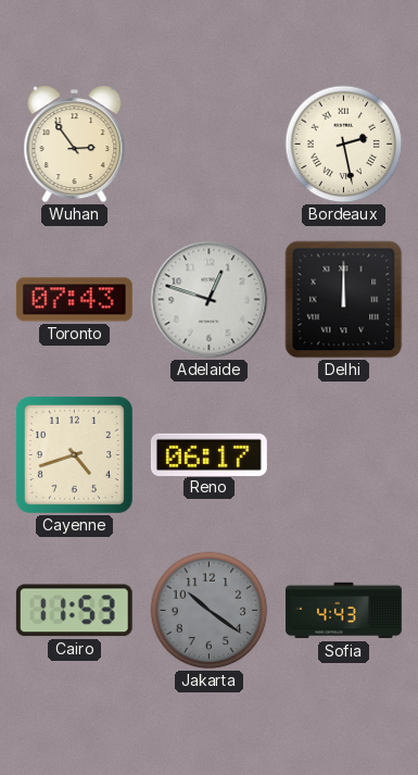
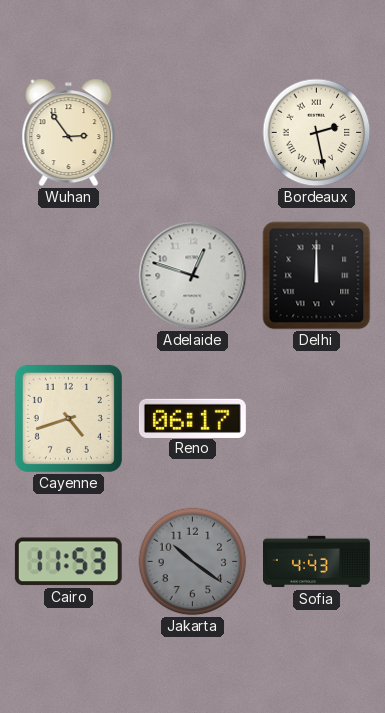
Toronto: 07:43 -> none
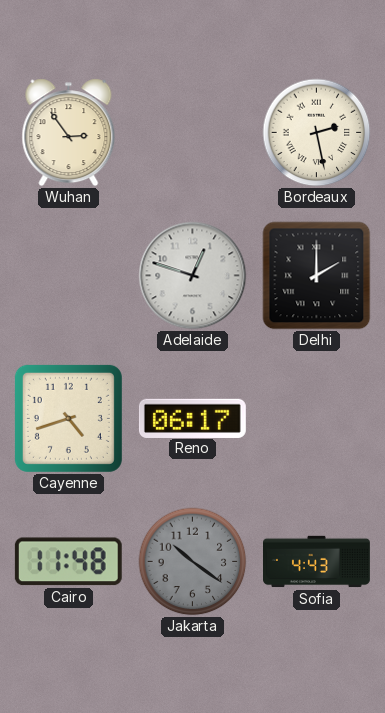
Delhi: 12:00 -> 2:00
Cairo: 11:53 -> 11:48
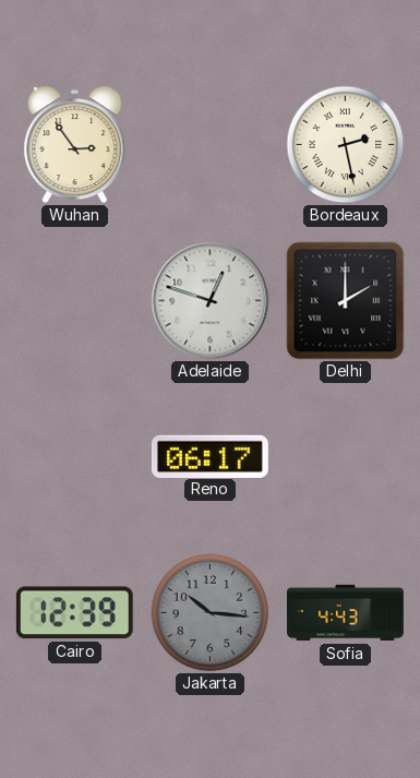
Cayenne: 4:42 -> none
Cairo: 11:48 -> 12:39
Jakarta: 10:21 -> 10:16
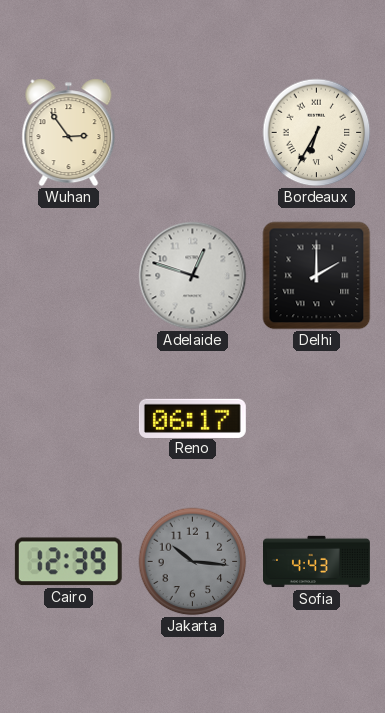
Bordeaux: 2:28 -> 6:35
